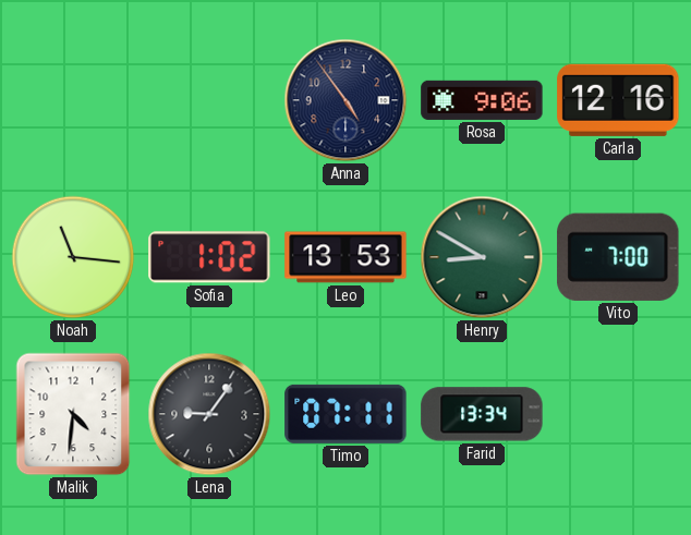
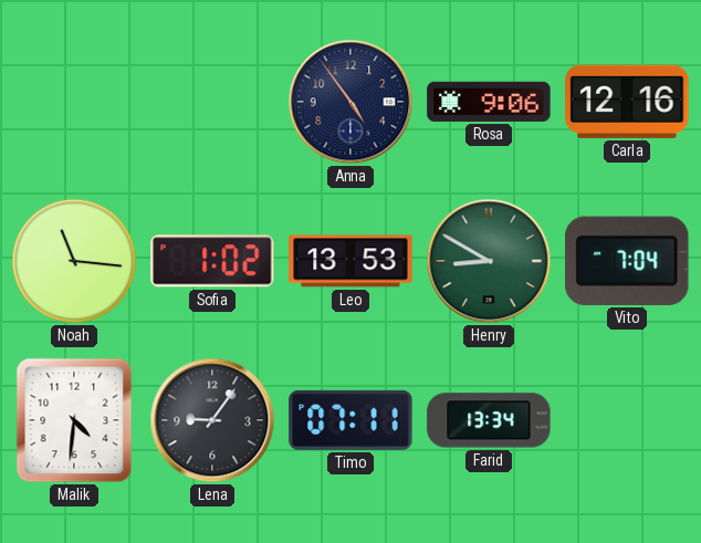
Vito: 7:00 -> 7:04
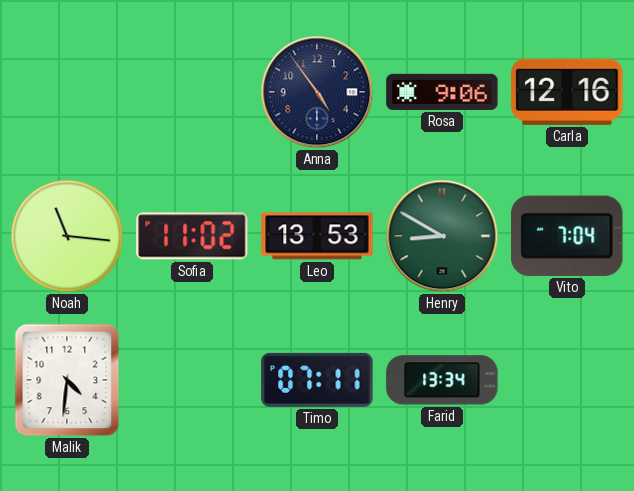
Sofia: 1:02 -> 11:02
Lena: 9:06 -> none
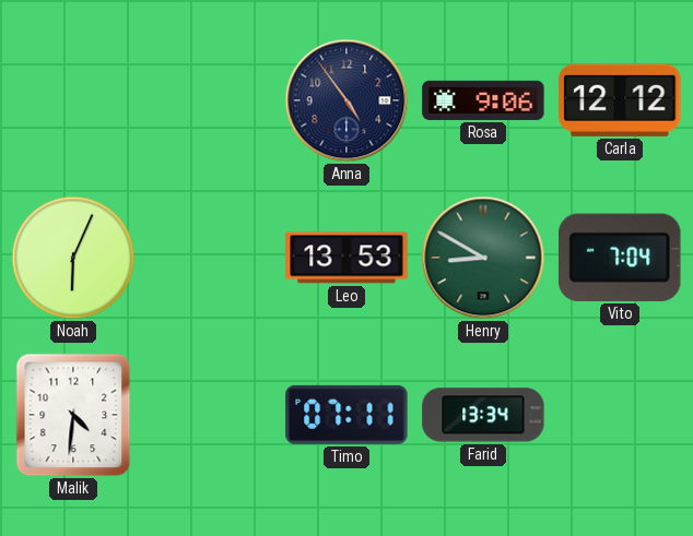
Carla: 12:16 -> 12:12
Noah: 11:16 -> 6:04
Sofia: 11:02 -> none
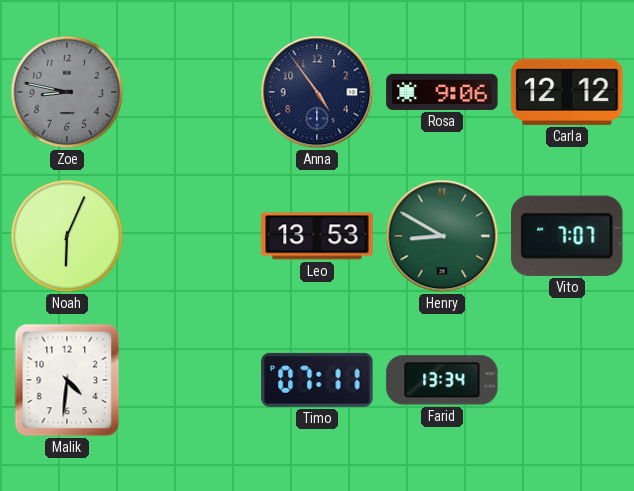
Zoe: none -> 8:47
Vito: 7:04 -> 7:07
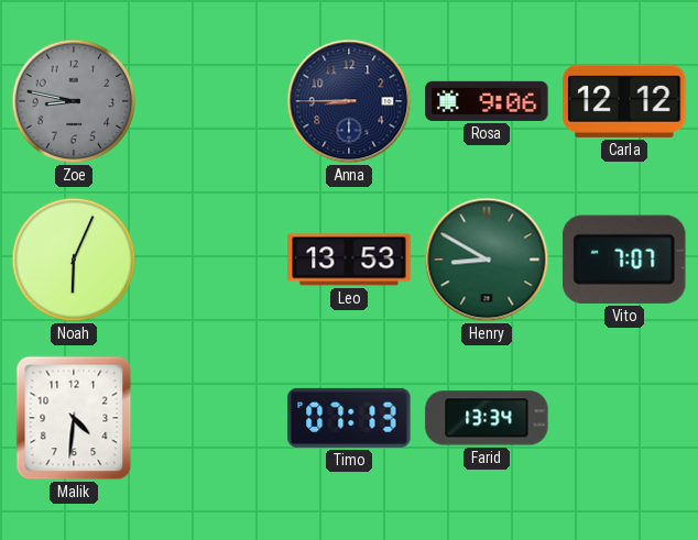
Anna: 4:54 -> 8:45
Timo: 07:11 -> 07:13
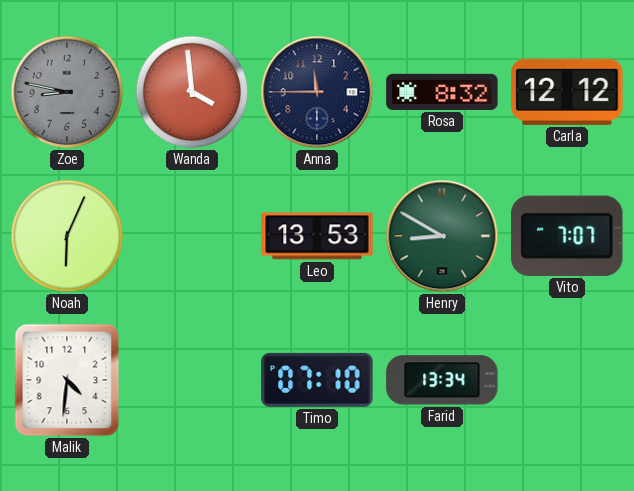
Wanda: none -> 3:59
Anna: 8:45 -> 11:45
Rosa: 9:06 -> 8:32
Timo: 07:13 -> 07:10
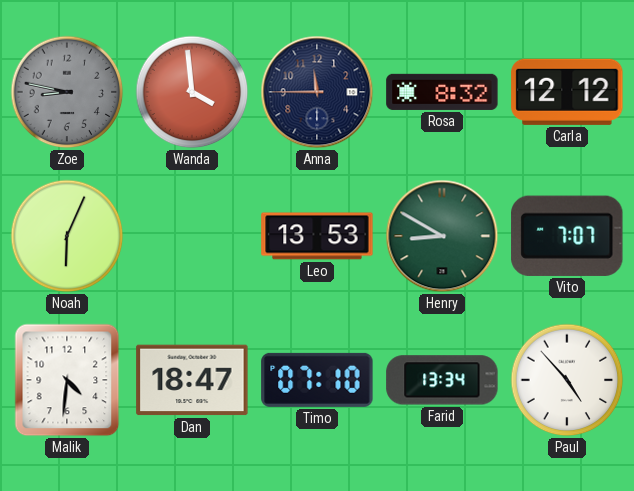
Dan: none -> 18:47
Paul: none -> 4:53
